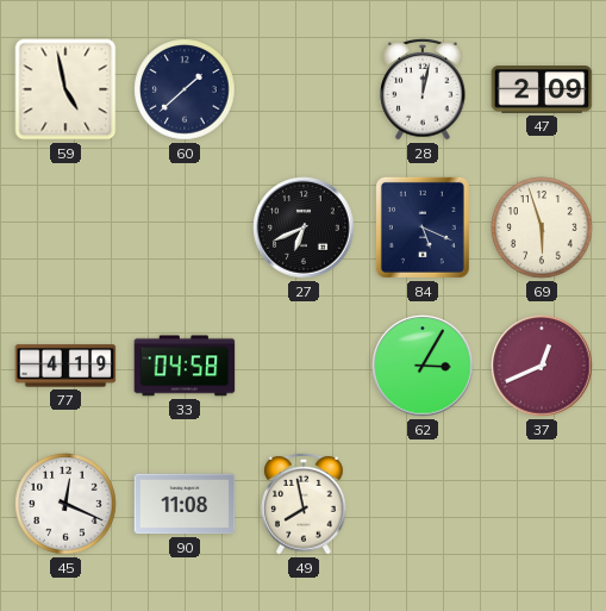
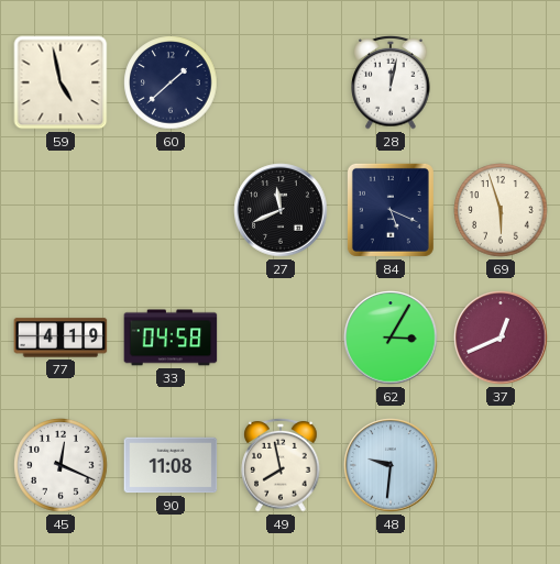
47: 2:09 -> none
27: 6:41 -> 11:41
48: none -> 9:31
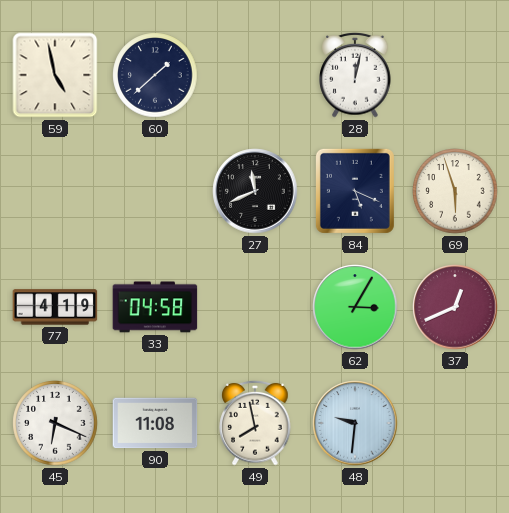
45: 12:19 -> 6:19
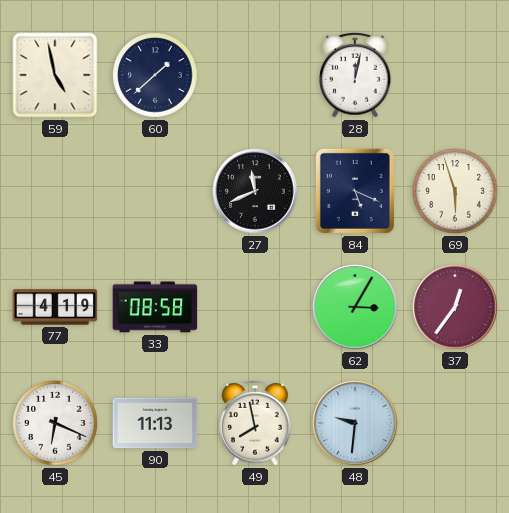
33: 04:58 -> 08:58
37: 12:41 -> 12:36
90: 11:08 -> 11:13
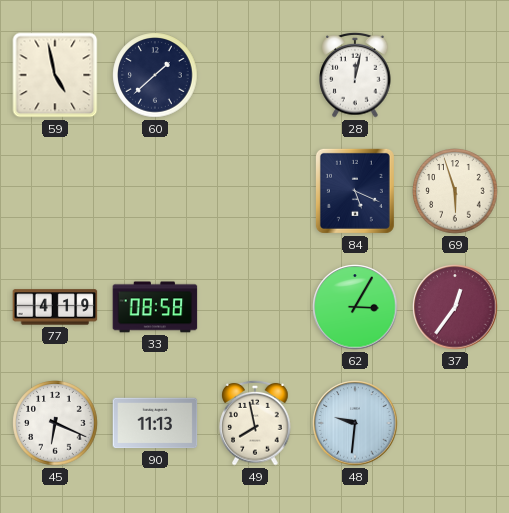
27: 11:41 -> none
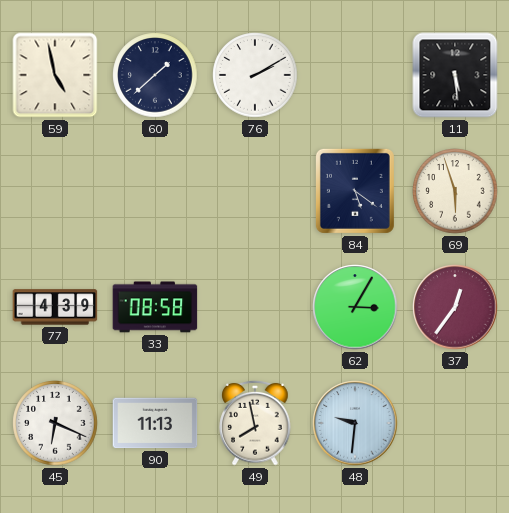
76: none -> 2:10
28: 12:02 -> none
11: none -> 5:29
84: 5:19 -> 5:21
77: 4:19 -> 4:39
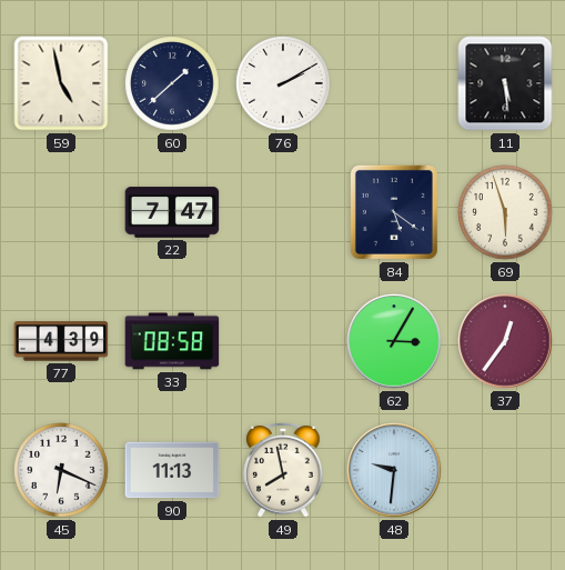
22: none -> 7:47
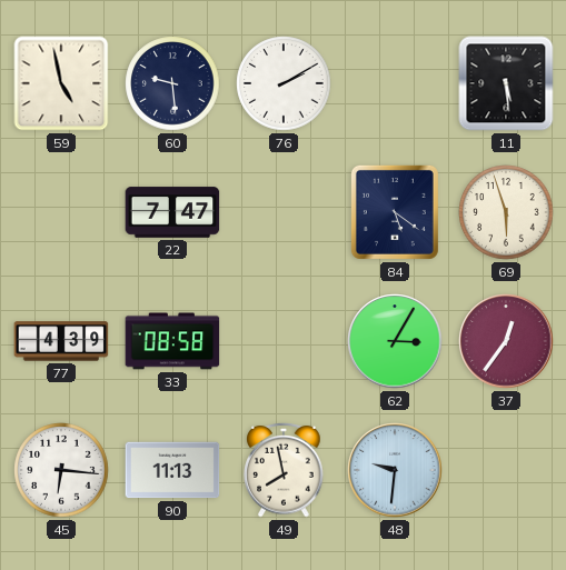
60: 1:38 -> 9:29
45: 6:19 -> 6:16
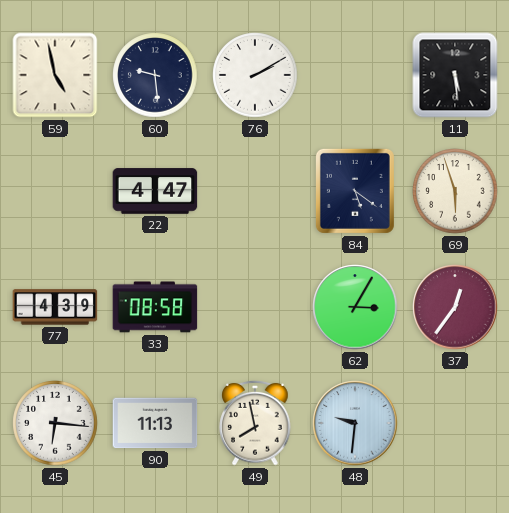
22: 7:47 -> 4:47
